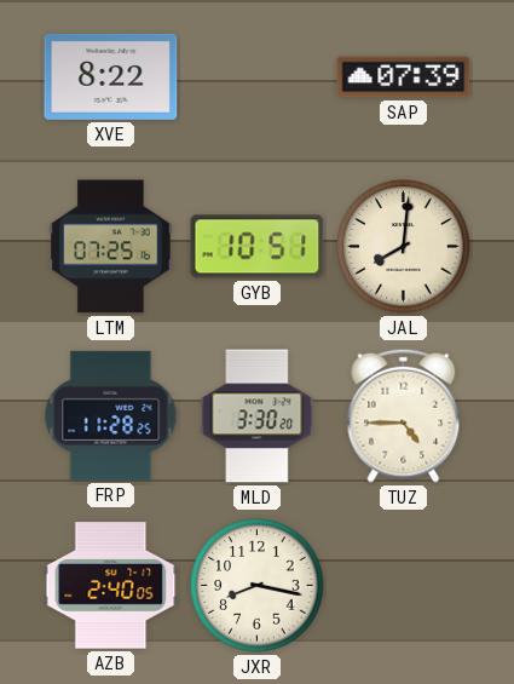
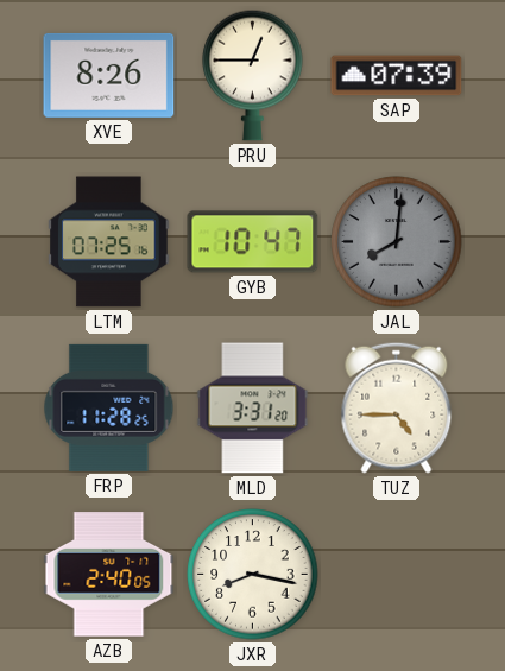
XVE: 8:22 -> 8:26
PRU: none -> 12:45
GYB: 10:51 -> 10:47
JAL dial: cream -> grey
MLD: 3:30 -> 3:31
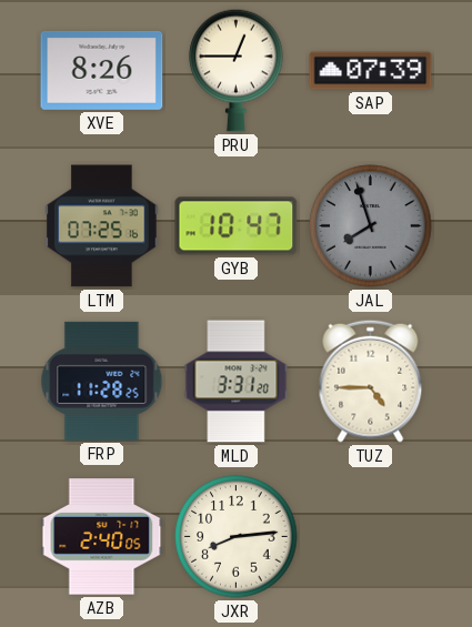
JAL: 8:01 -> 7:57
JXR: 8:17 -> 8:14
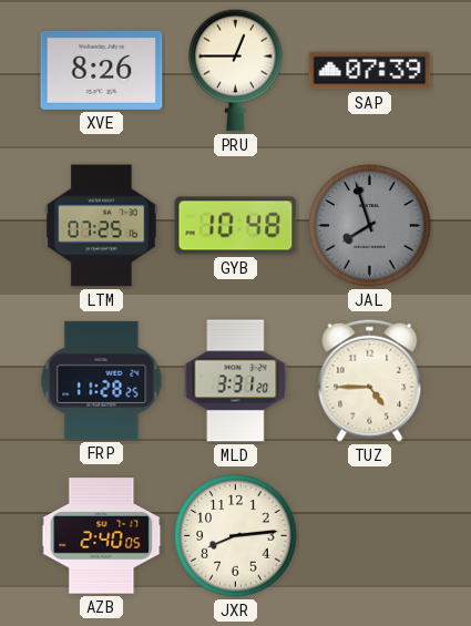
GYB: 10:47 -> 10:48
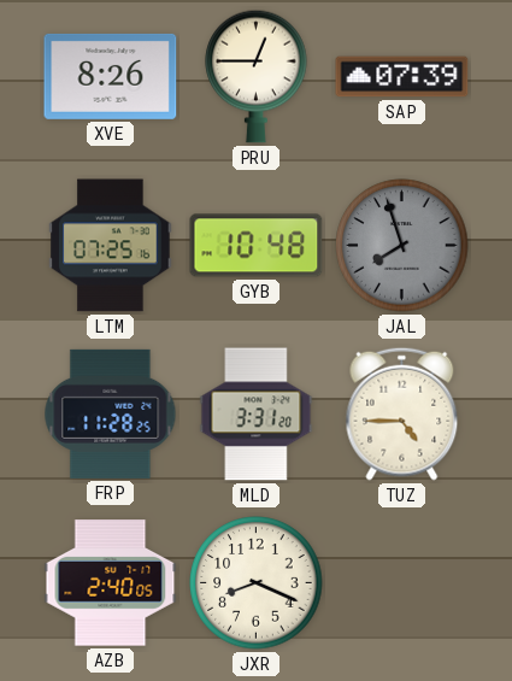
JXR: 8:14 -> 8:19
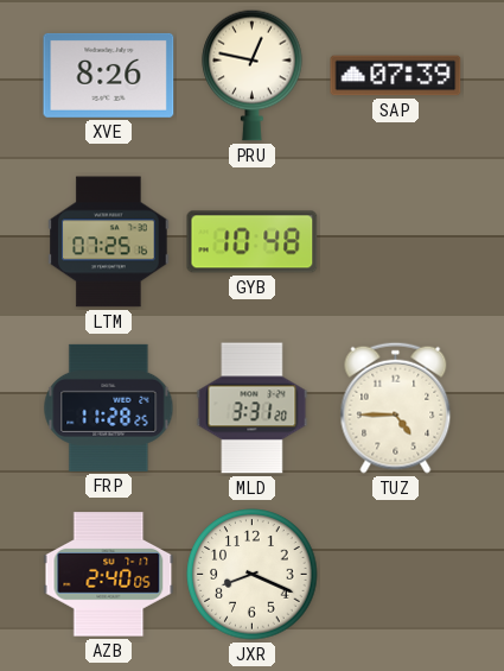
PRU: 12:45 -> 12:47
JAL: 7:57 -> none
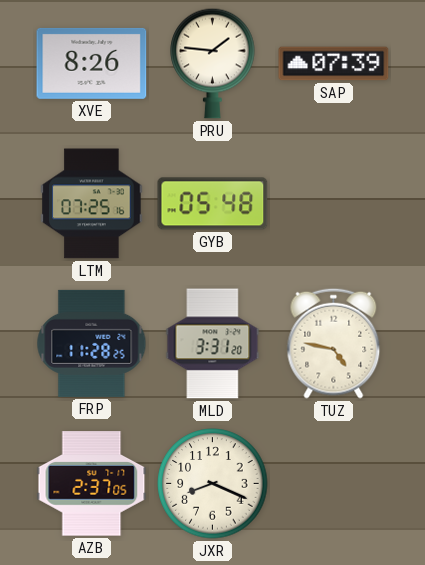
PRU: 12:47 -> 1:46
GYB: 10:48 -> 05:48
TUZ: 4:45 -> 4:47
AZB: 2:40 -> 2:37
